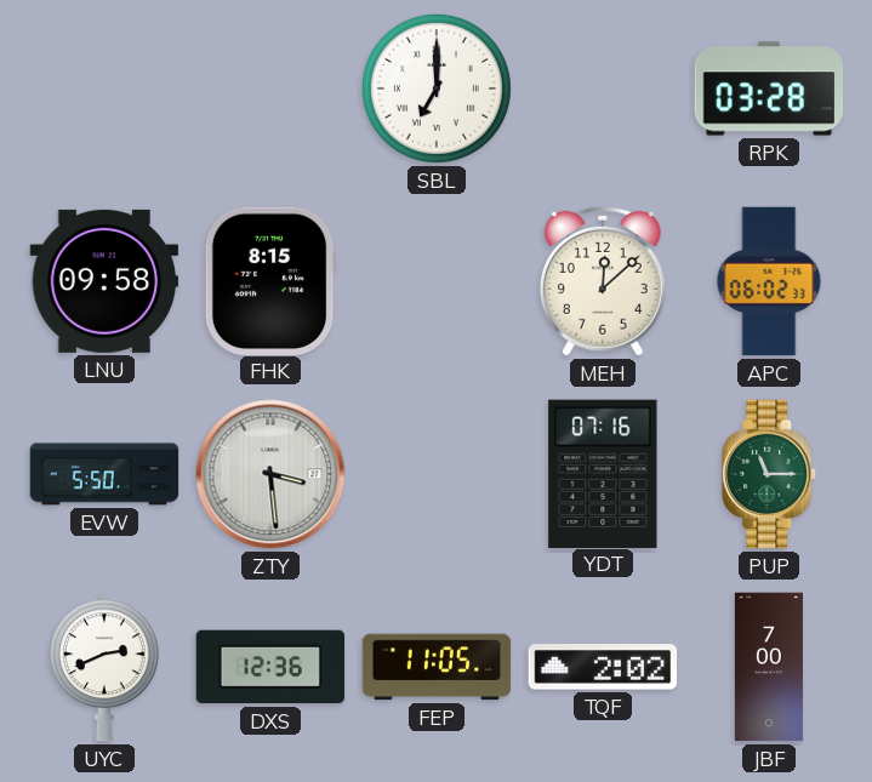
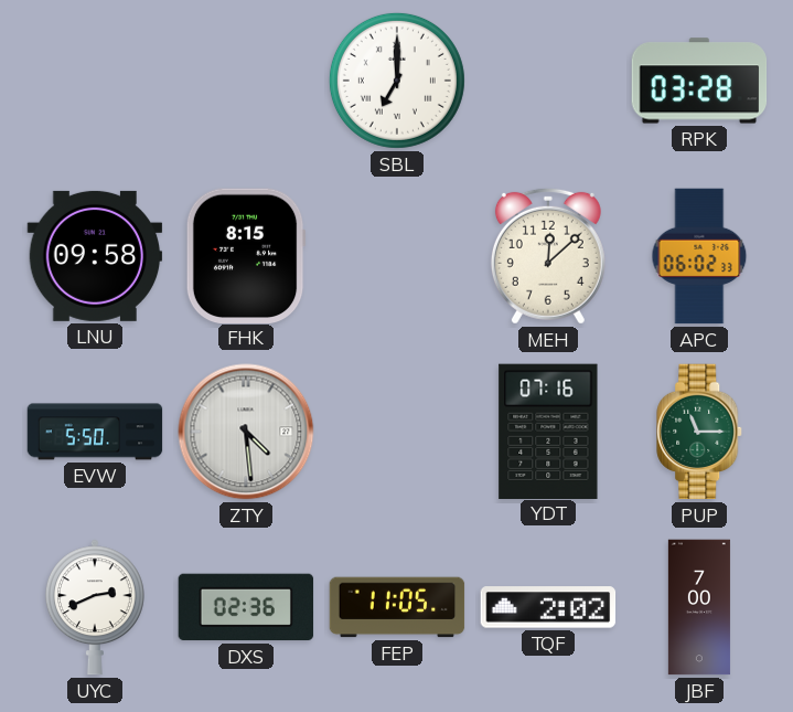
ZTY: 3:29 -> 4:29
DXS: 12:36 -> 02:36
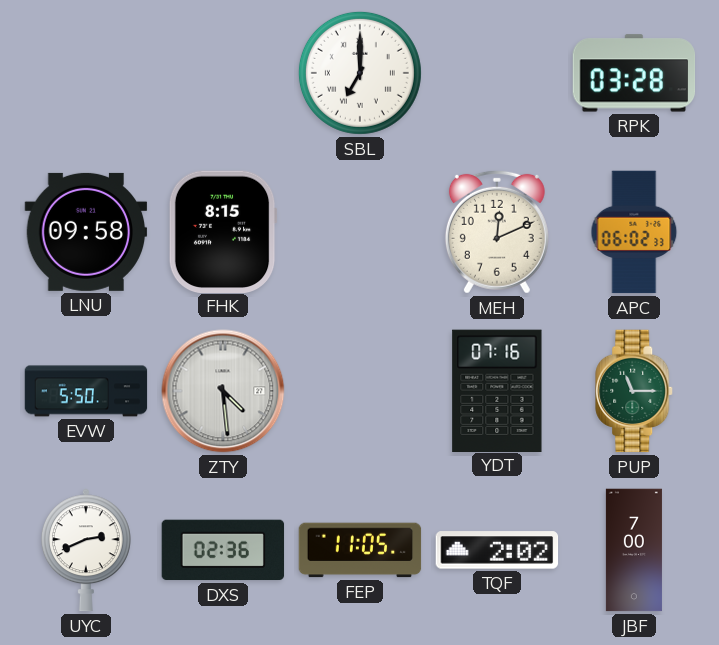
MEH: 12:08 -> 12:11
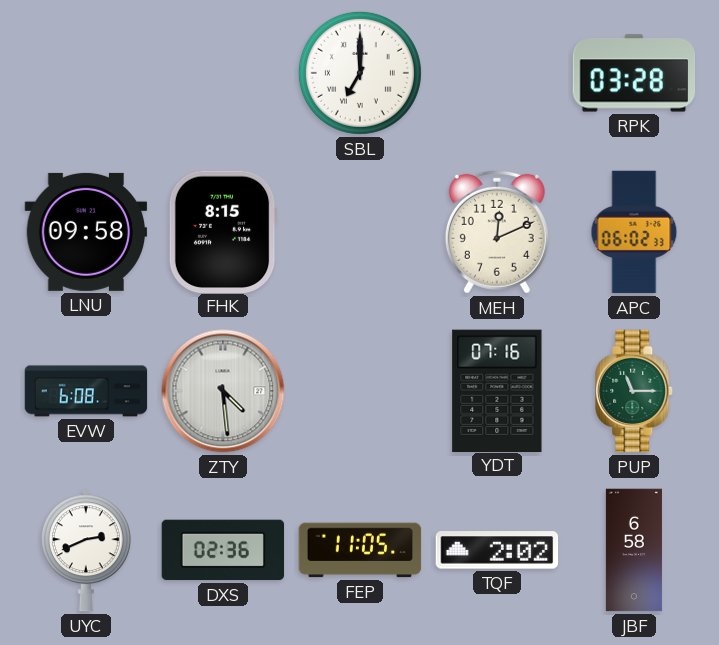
EVW: 5:50 -> 6:08
JBF: 7:00 -> 6:58
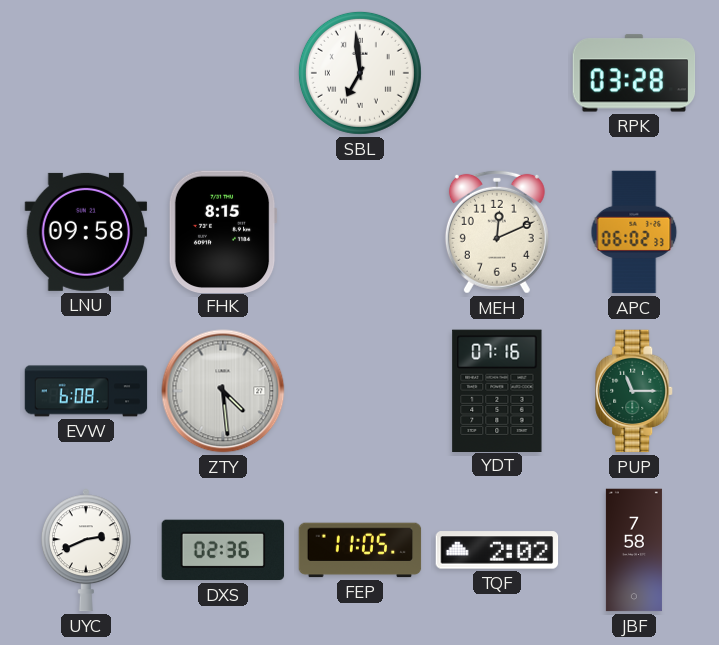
SBL: 7:00 -> 6:59
JBF: 6:58 -> 7:58
